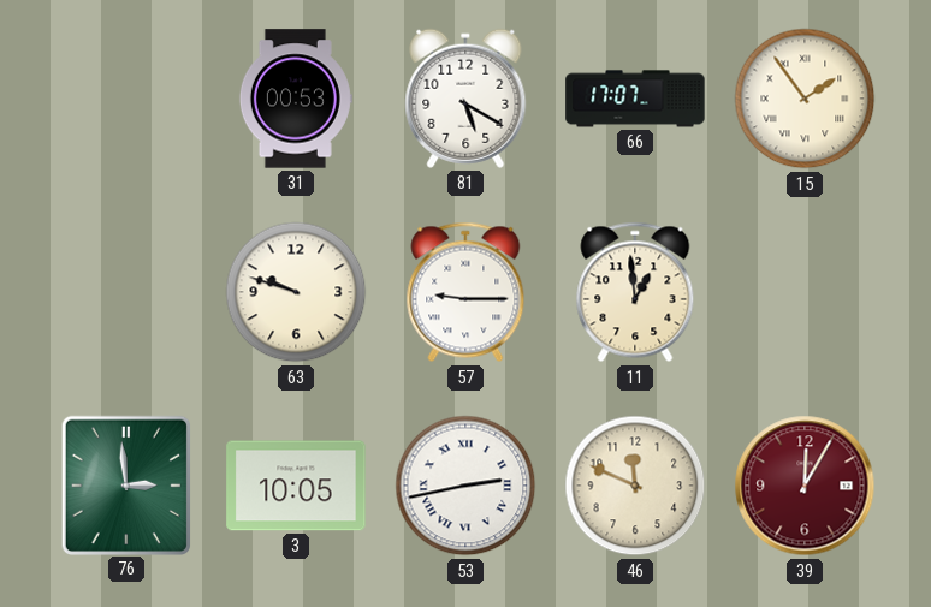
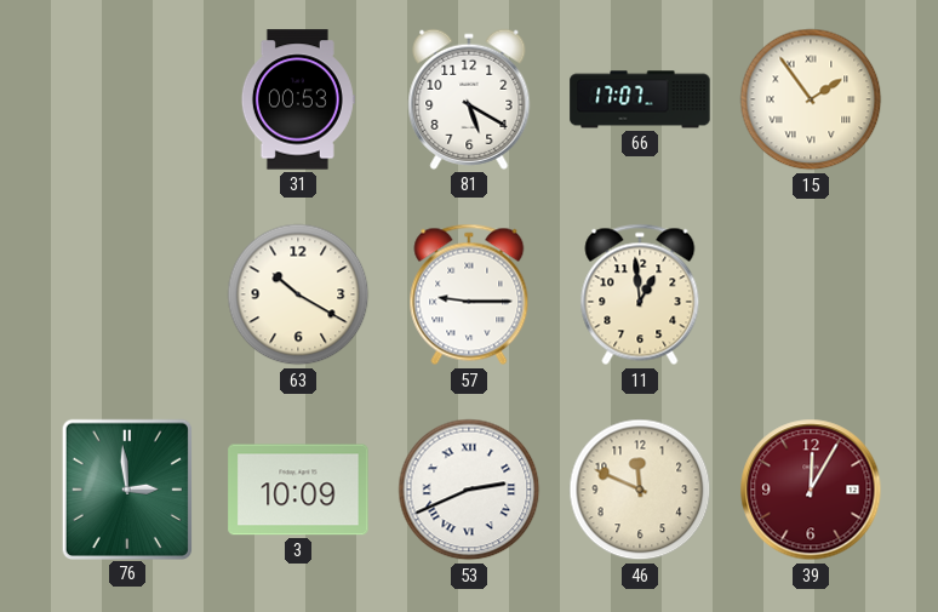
63: 9:48 -> 10:20
3: 10:05 -> 10:09
53: 2:43 -> 2:41
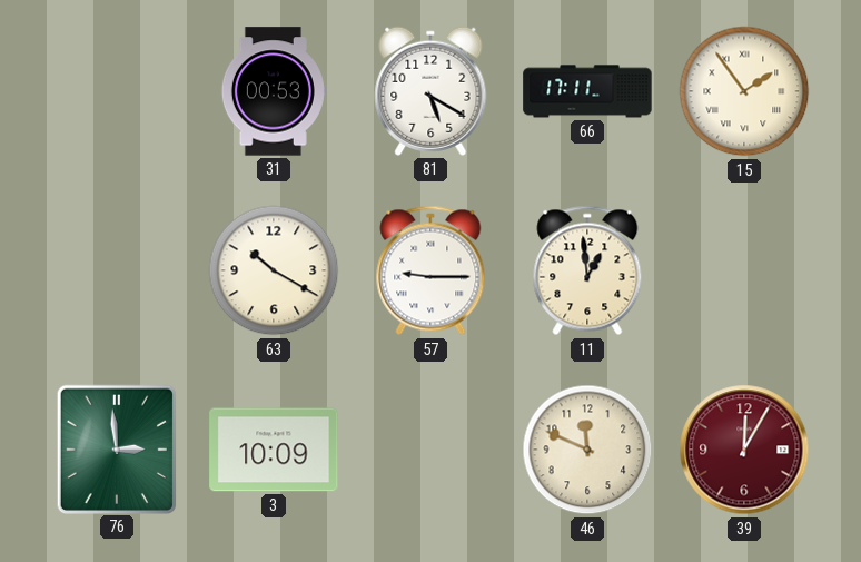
66: 17:07 -> 17:11
53: 2:41 -> none
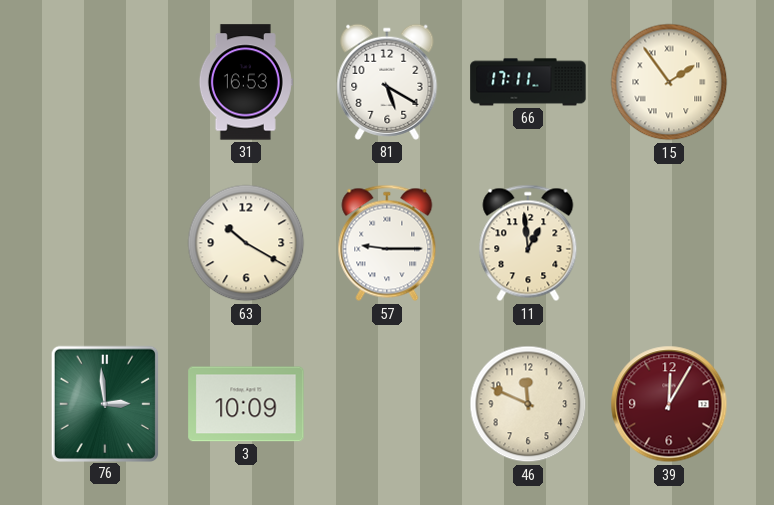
31: 00:53 -> 16:53
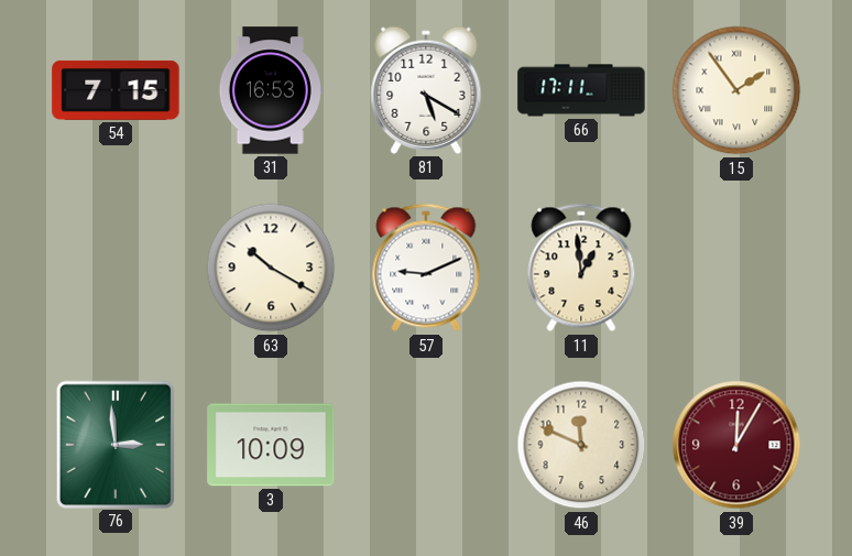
54: none -> 7:15
57: 9:15 -> 9:11
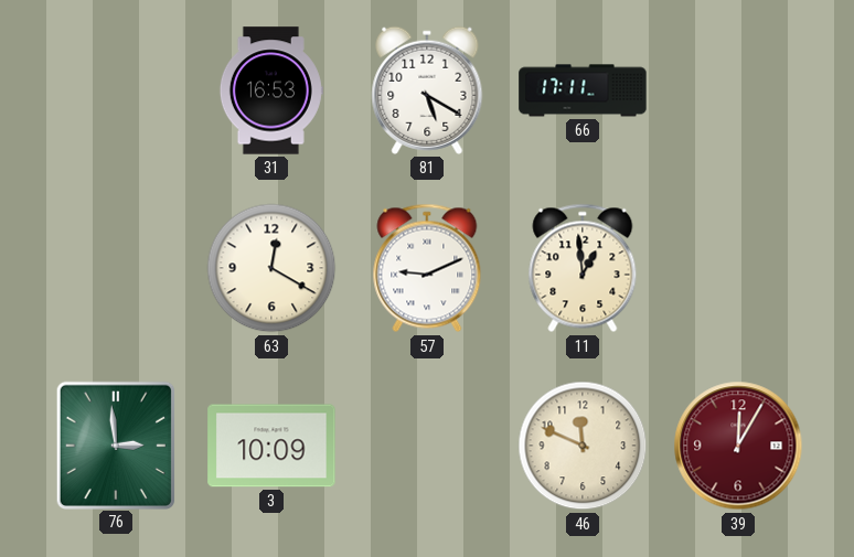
54: 7:15 -> none
15: 1:54 -> none
63: 10:20 -> 12:20
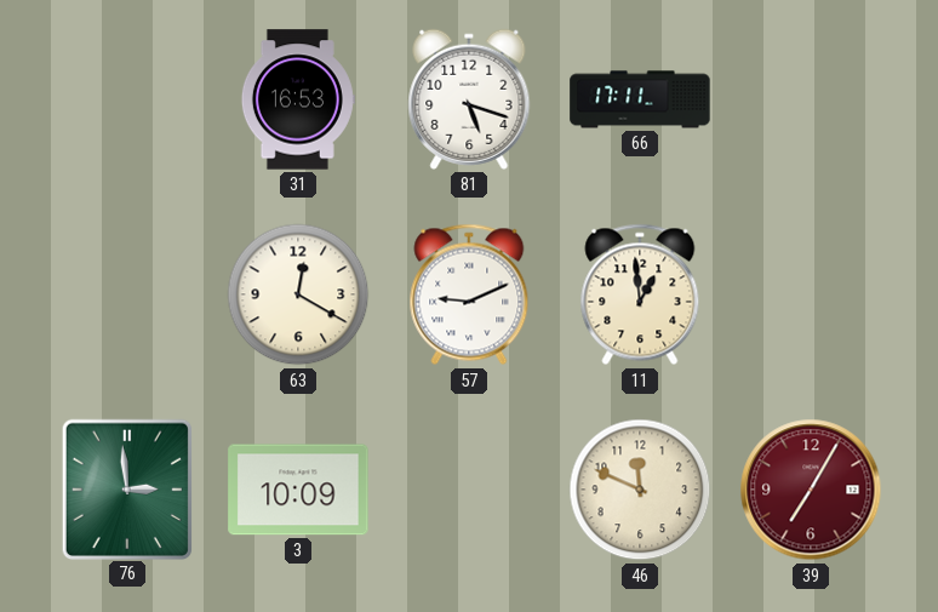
81: 5:20 -> 5:18
39: 12:05 -> 7:05
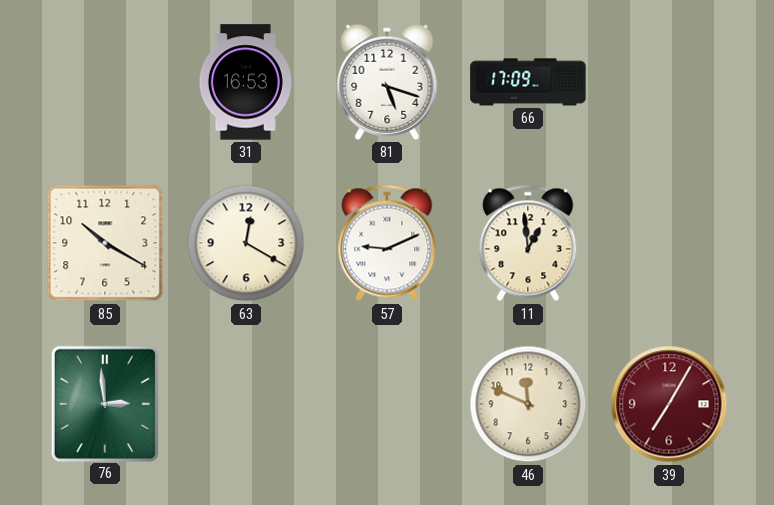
66: 17:11 -> 17:09
85: none -> 10:20
3: 10:09 -> none
